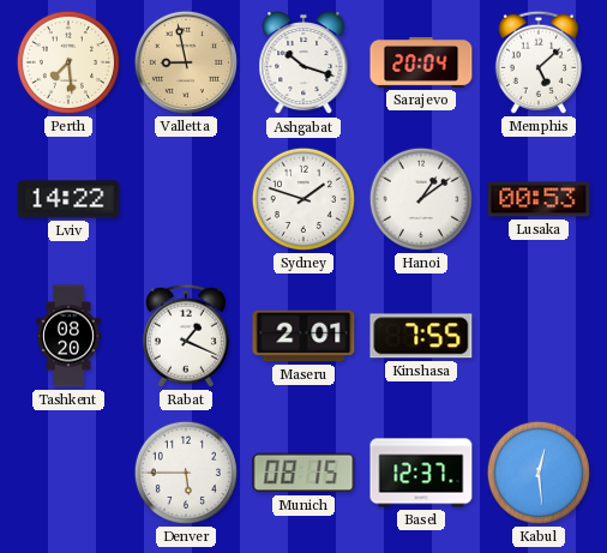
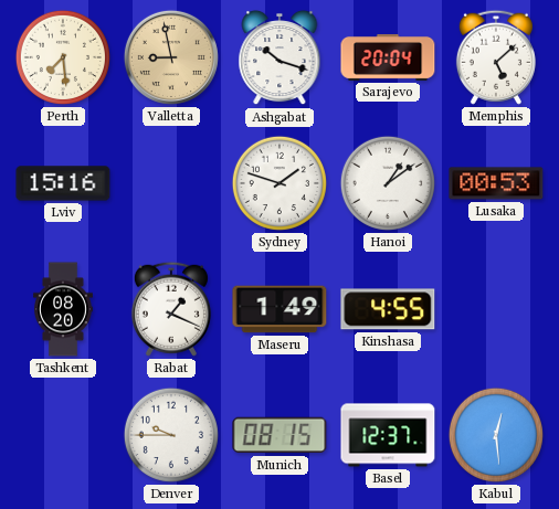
Lviv: 14:22 -> 15:16
Maseru: 2:01 -> 1:49
Kinshasa: 7:55 -> 4:55
Denver: 5:45 -> 9:45
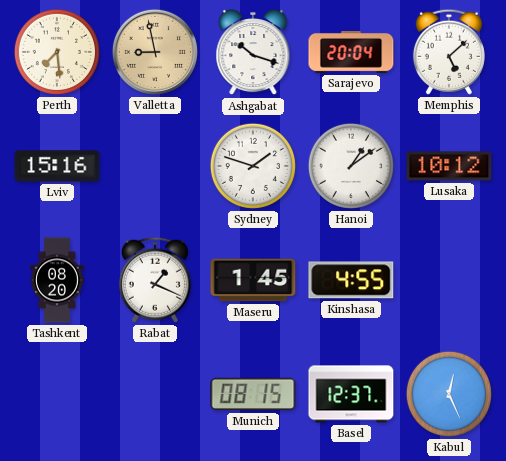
Lusaka: 00:53 -> 10:12
Maseru: 1:49 -> 1:45
Denver: 9:45 -> none
Kabul: 12:29 -> 12:26
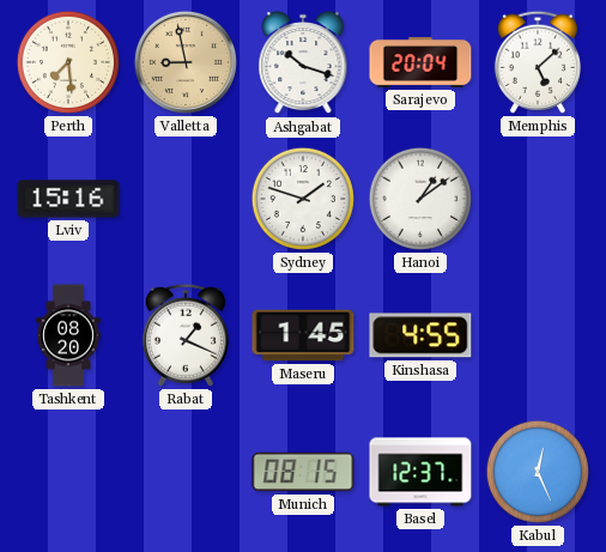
Lusaka: 10:12 -> none
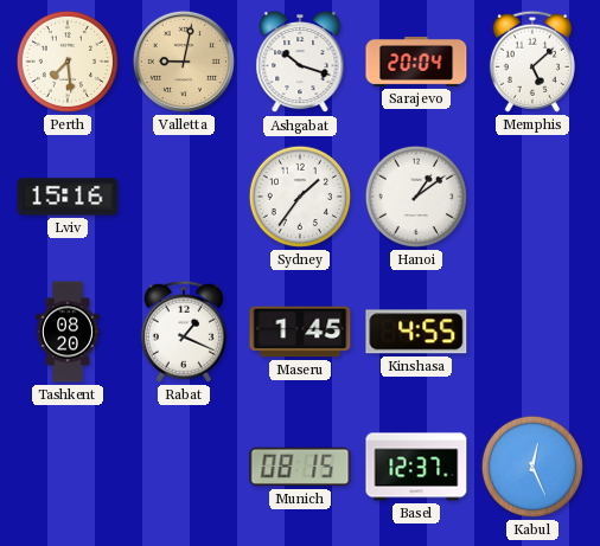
Valletta: 8:58 -> 9:02
Sydney: 1:48 -> 1:36
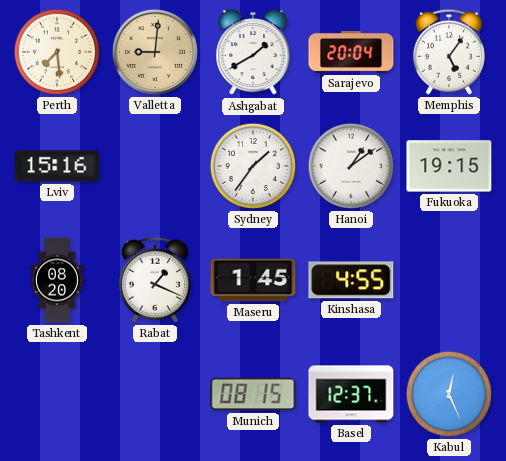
Valletta: 9:02 -> 9:01
Ashgabat: 10:18 -> 1:40
Memphis: 5:08 -> 5:06
Fukuoka: none -> 19:15
